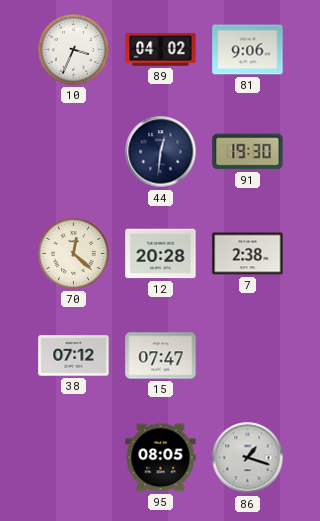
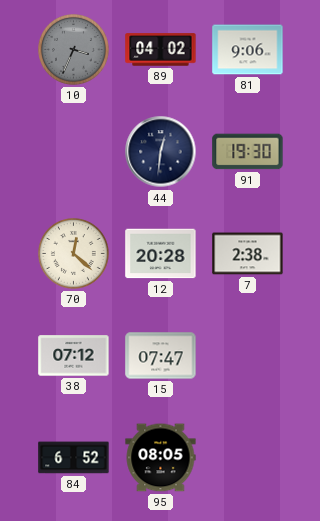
10 dial: white -> grey
84: none -> 6:52
86: 1:18 -> none
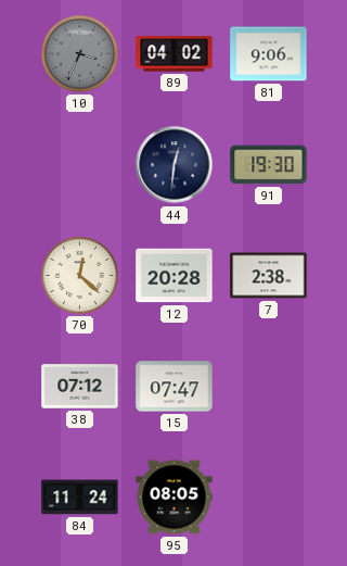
84: 6:52 -> 11:24
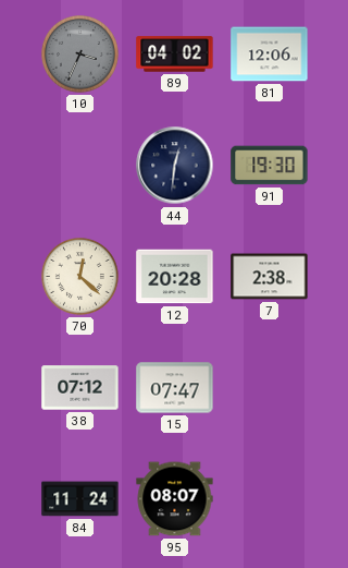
81: 9:06 -> 12:06
95: 08:05 -> 08:07
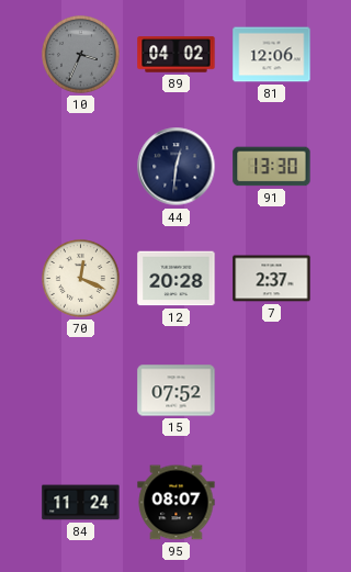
91: 19:30 -> 13:30
70: 12:22 -> 12:19
7: 2:38 -> 2:37
38: 07:12 -> none
15: 07:47 -> 07:52
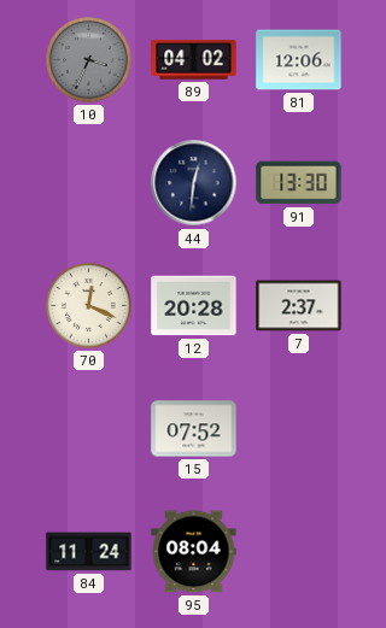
95: 08:07 -> 08:04
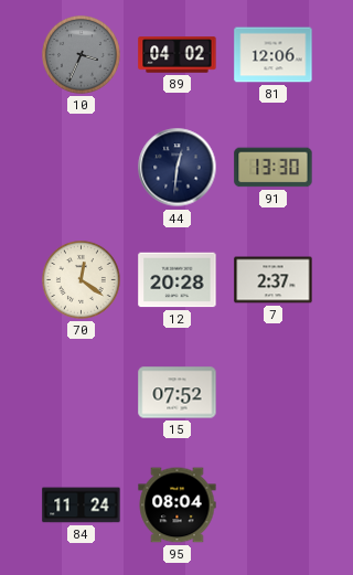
70: 12:19 -> 12:21
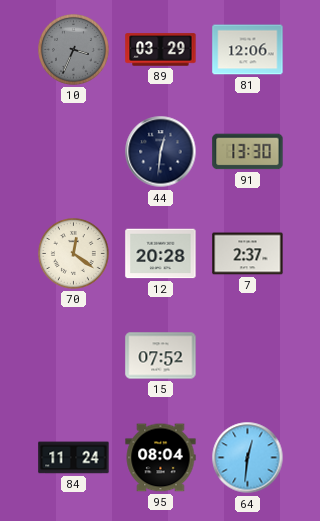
89: 04:02 -> 03:29
64: none -> 12:31
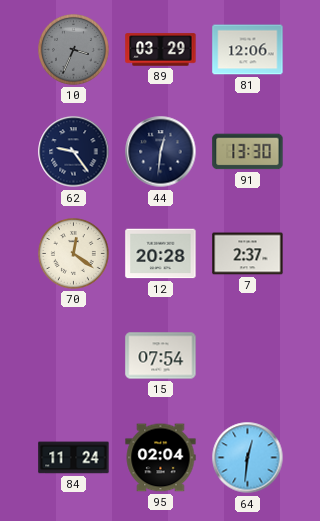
62: none -> 9:24
15: 07:52 -> 07:54
95: 08:04 -> 02:04
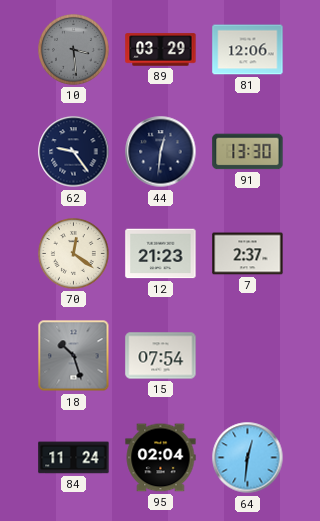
10: 3:34 -> 3:29
12: 20:28 -> 21:23
18: none -> 10:27
